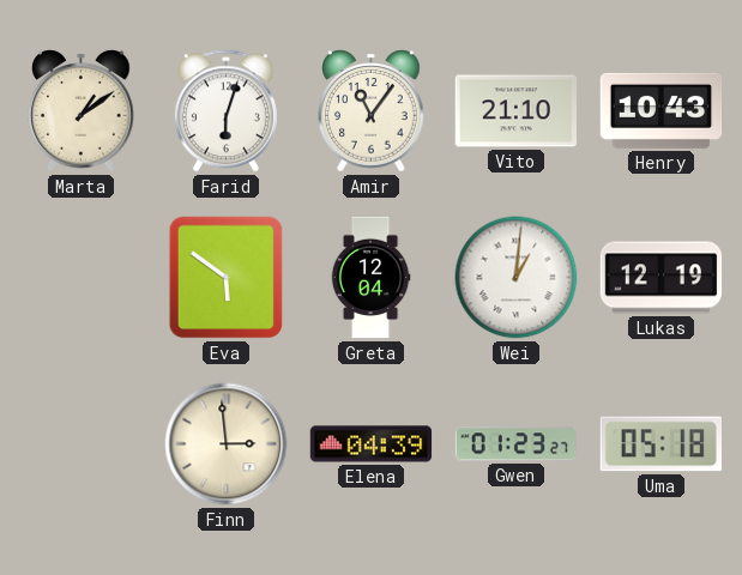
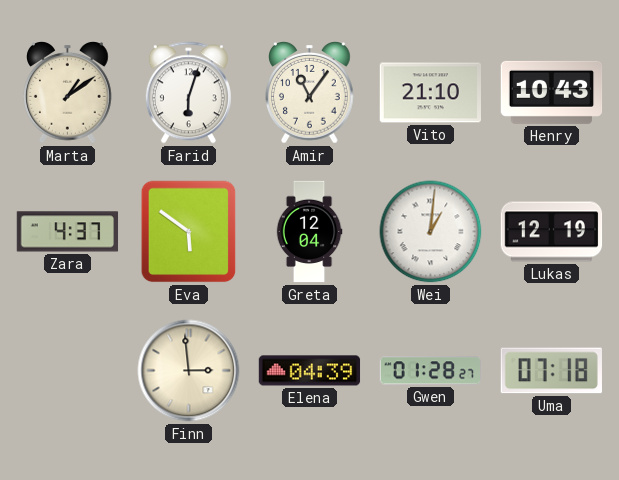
Zara: none -> 4:37
Gwen: 01:23 -> 01:28
Uma: 05:18 -> 07:18
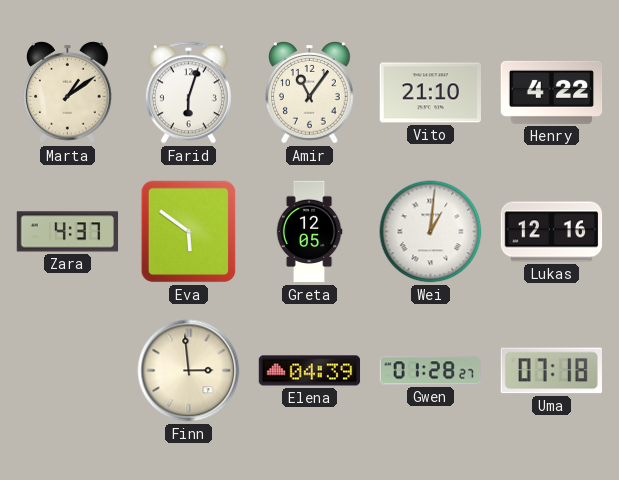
Henry: 10:43 -> 4:22
Greta: 12:04 -> 12:05
Lukas: 12:19 -> 12:16
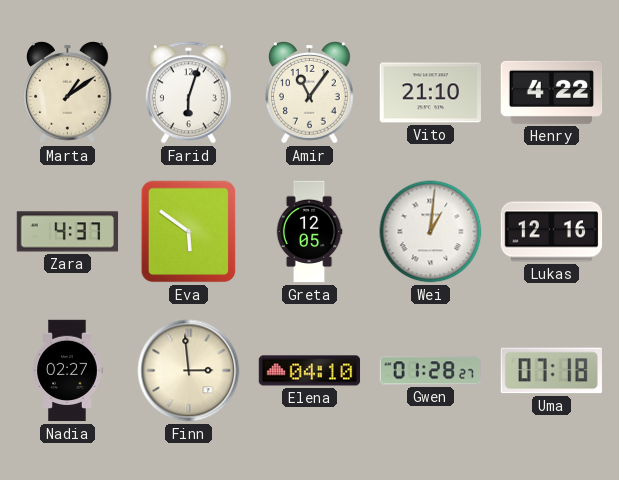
Nadia: none -> 02:27
Elena: 04:39 -> 04:10
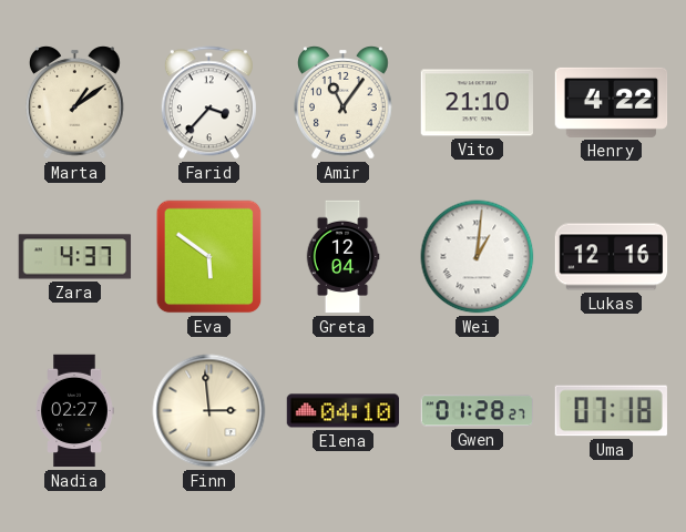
Farid: 6:03 -> 3:37
Greta: 12:05 -> 12:04
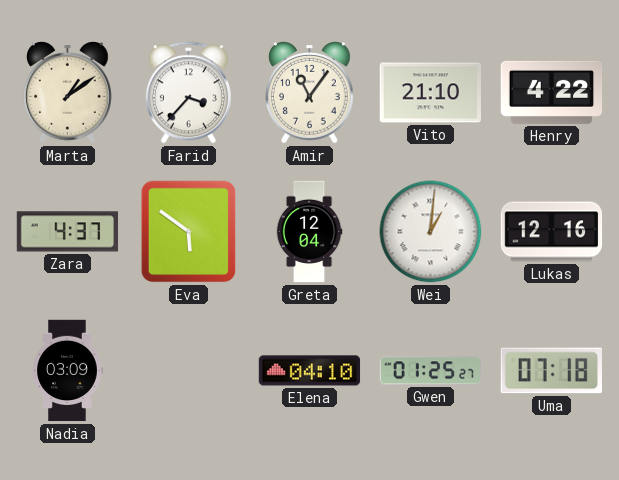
Nadia: 02:27 -> 03:09
Finn: 2:59 -> none
Gwen: 01:28 -> 01:25
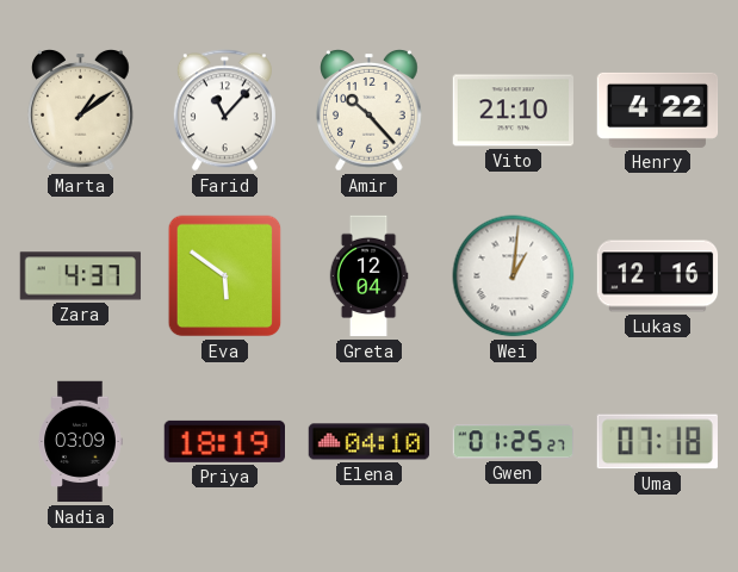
Farid: 3:37 -> 11:07
Amir: 11:06 -> 10:23
Priya: none -> 18:19
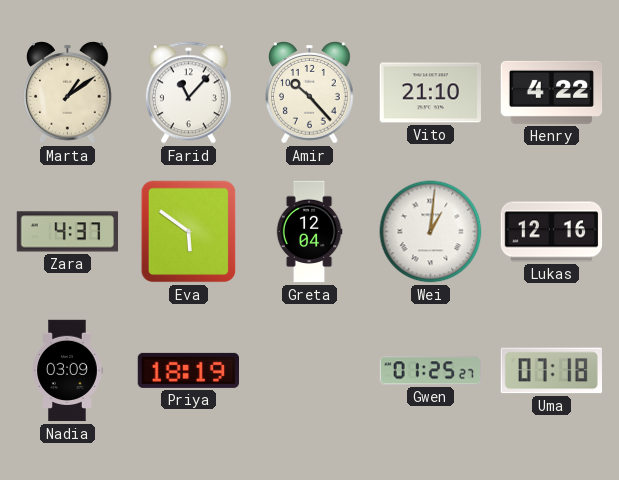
Elena: 04:10 -> none
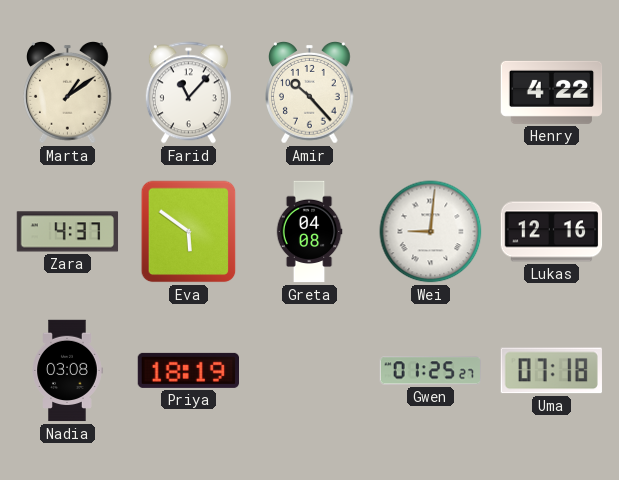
Vito: 21:10 -> none
Greta: 12:04 -> 04:08
Wei: 1:01 -> 9:01
Nadia: 03:09 -> 03:08
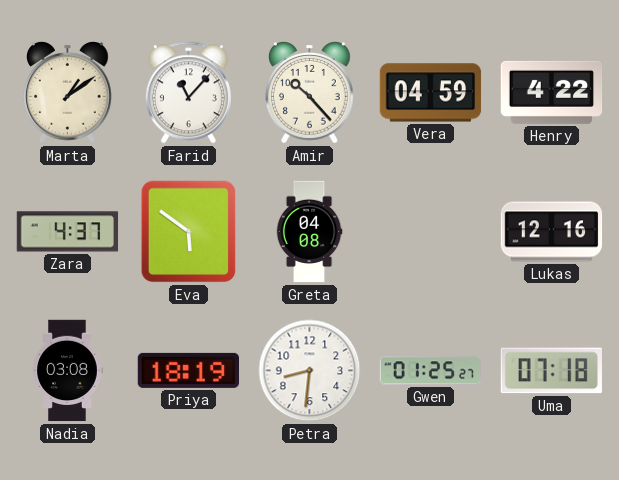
Vera: none -> 04:59
Wei: 9:01 -> none
Petra: none -> 8:31
